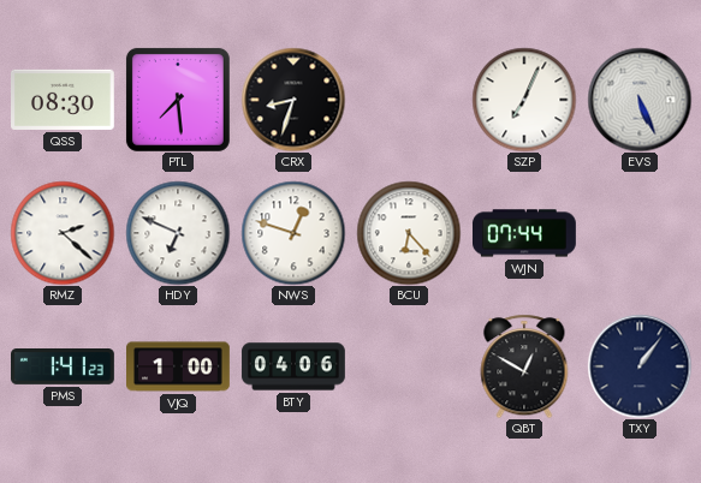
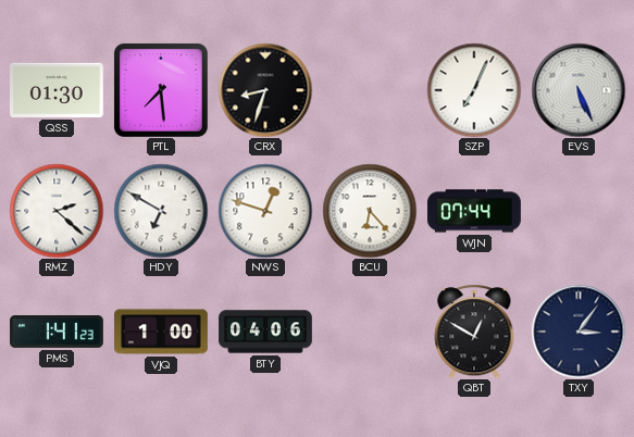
QSS: 08:30 -> 01:30
HDY: 6:49 -> 6:50
TXY: 1:06 -> 3:06
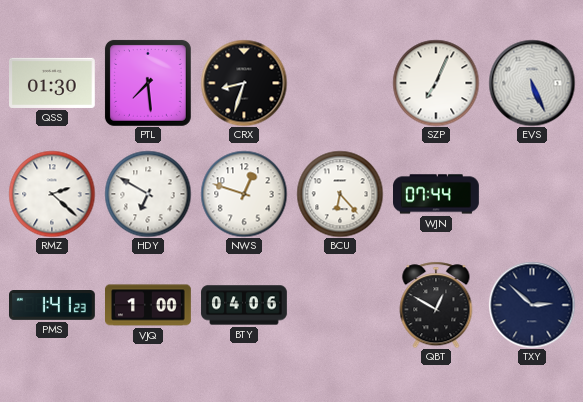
TXY: 3:06 -> 2:52
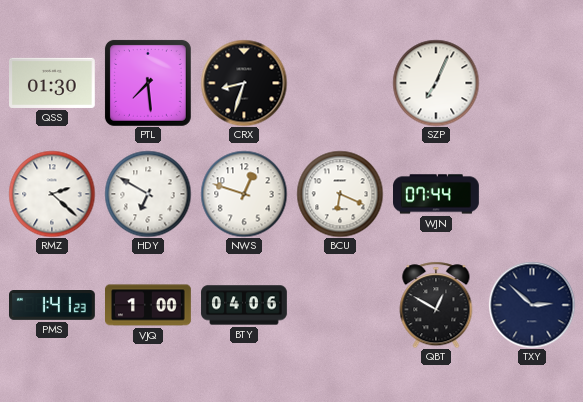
EVS: 5:26 -> none
BCU: 6:23 -> 6:19
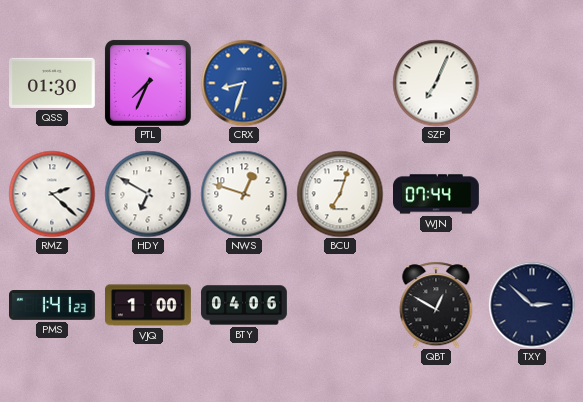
PTL: 7:29 -> 7:34
CRX dial: black -> blue
BCU: 6:19 -> 7:03
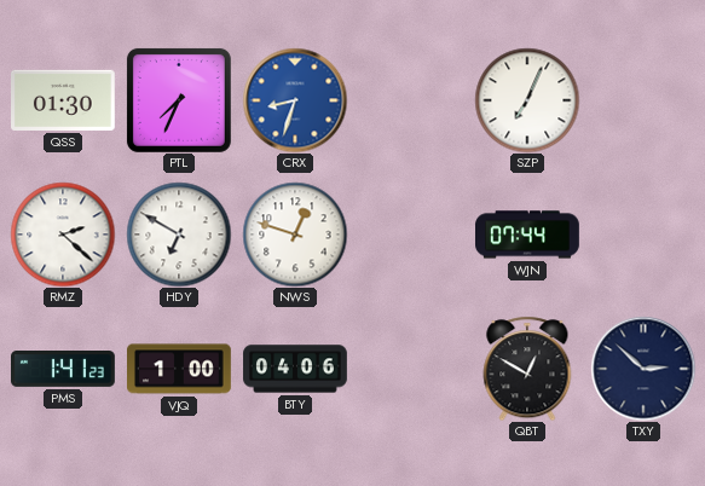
BCU: 7:03 -> none
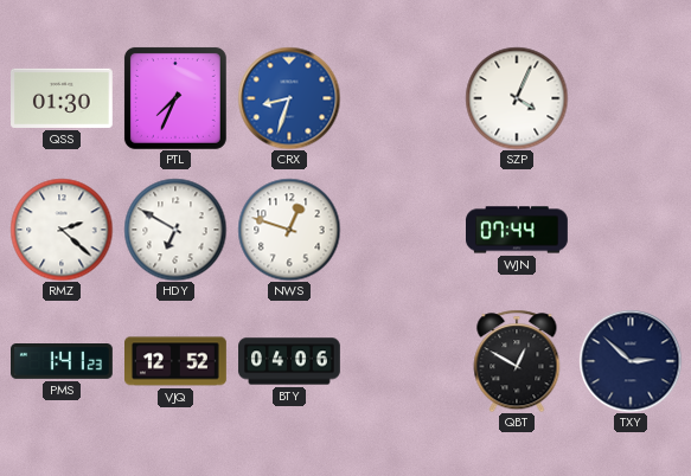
SZP: 7:04 -> 4:04
VJQ: 1:00 -> 12:52
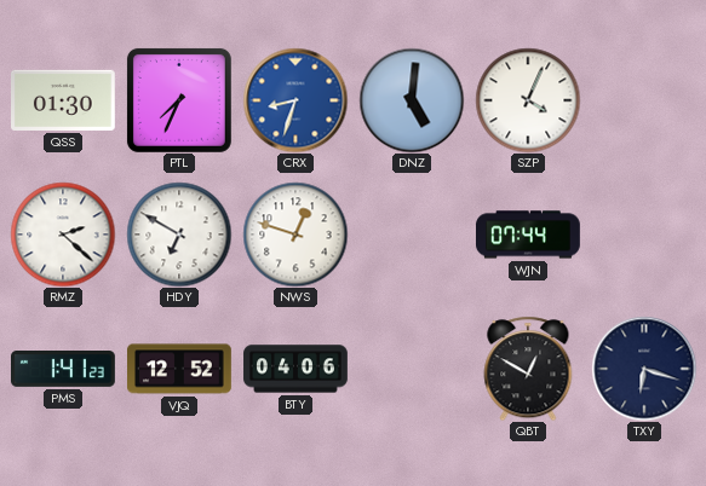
DNZ: none -> 5:01
TXY: 2:52 -> 6:18
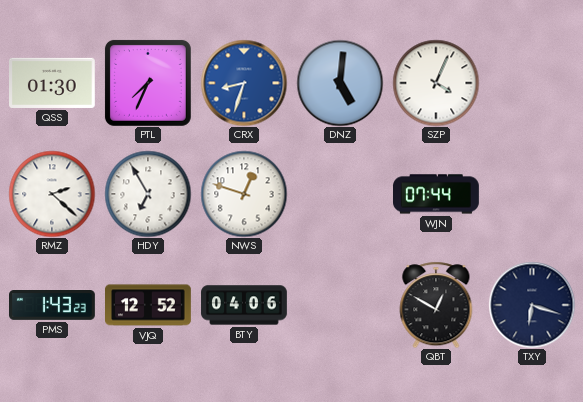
HDY: 6:50 -> 6:55
PMS: 1:41 -> 1:43
